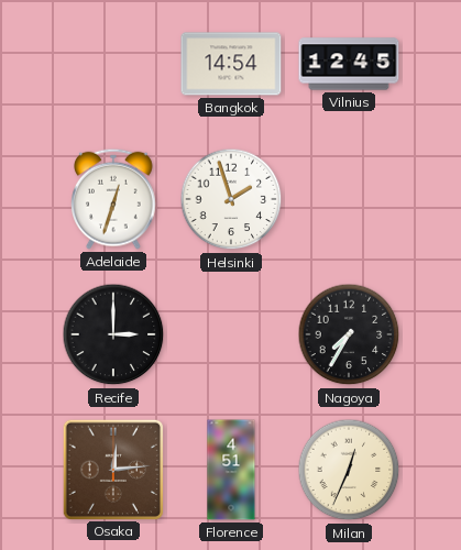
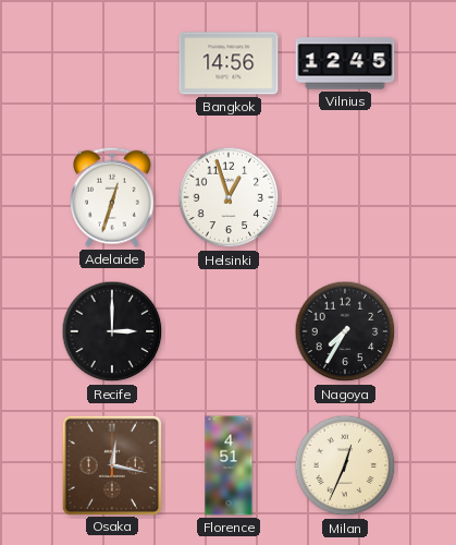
Bangkok: 14:54 -> 14:56
Helsinki: 1:57 -> 12:57
Osaka: 12:14 -> 12:17
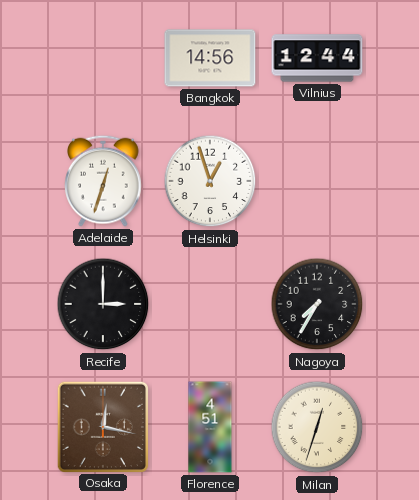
Vilnius: 12:45 -> 12:44
Milan: 12:34 -> 12:33
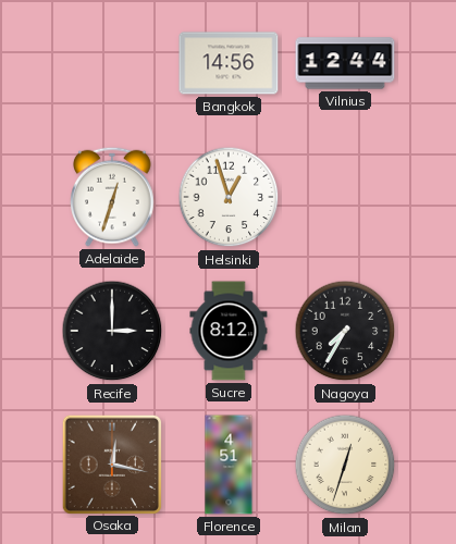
Sucre: none -> 8:12
